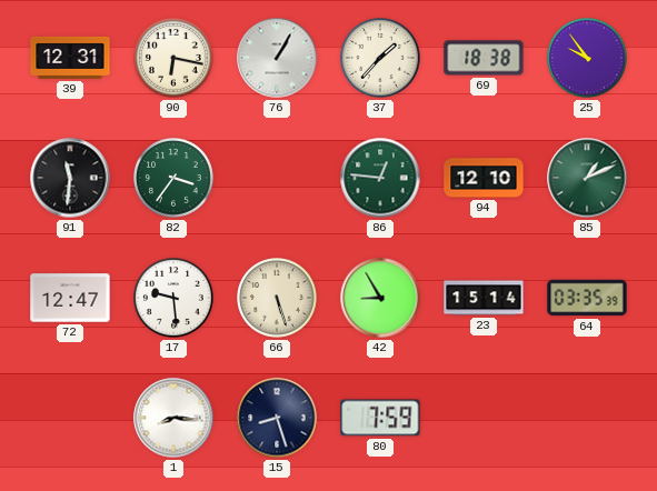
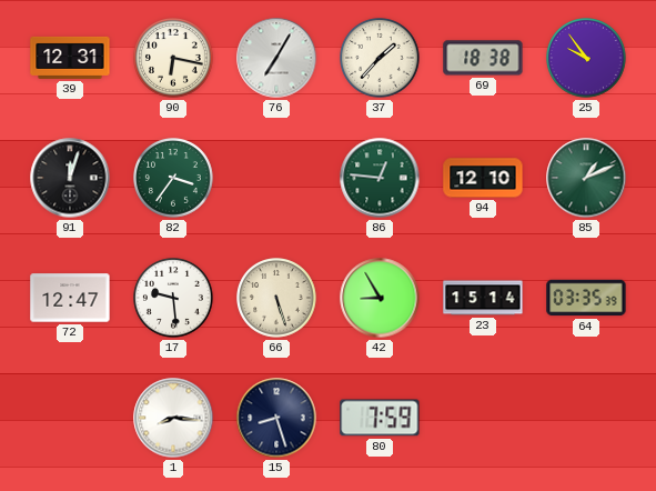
76: 1:05 -> 7:05
91: 11:31 -> 12:03
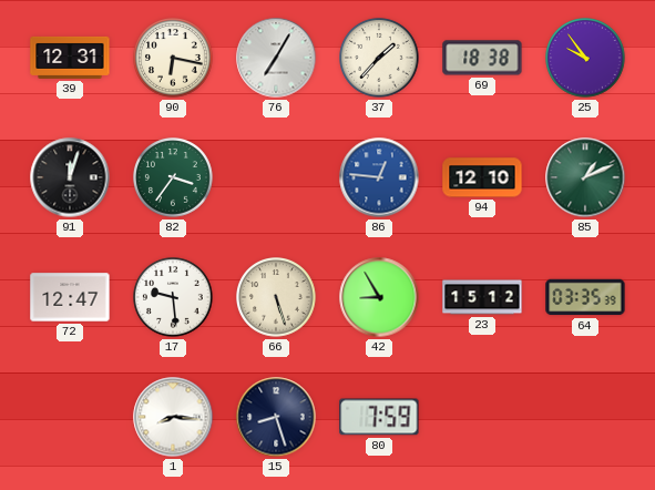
86 dial: green -> blue
23: 15:14 -> 15:12
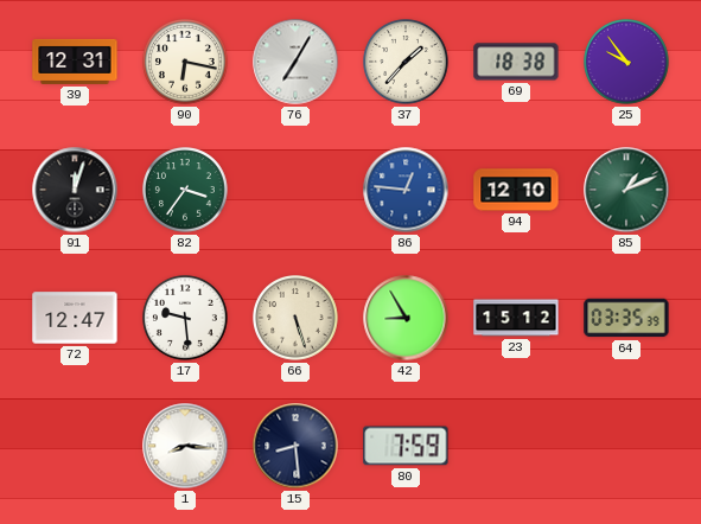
15: 8:27 -> 8:29
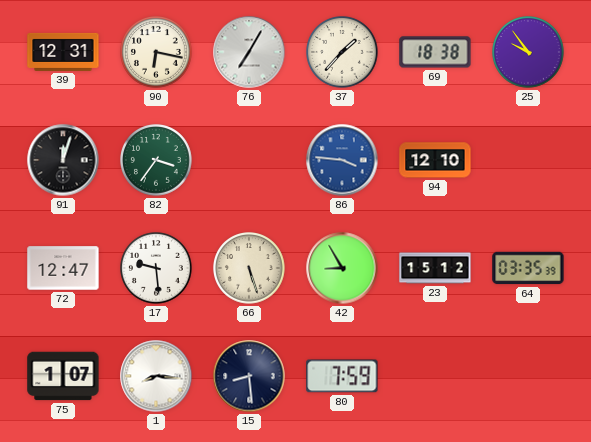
86: 12:46 -> 3:46
85: 1:11 -> none
75: none -> 1:07
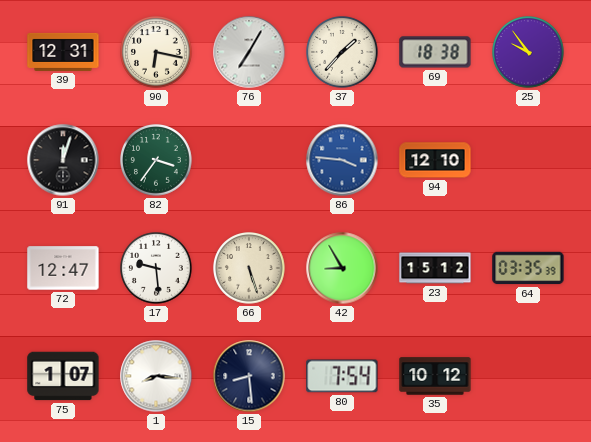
80: 7:59 -> 7:54
35: none -> 10:12
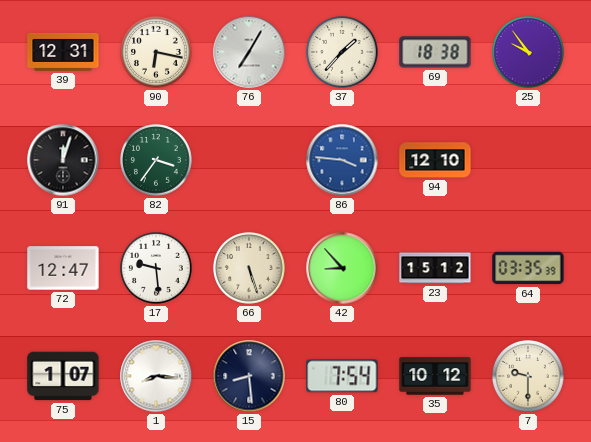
42: 8:55 -> 8:53
7: none -> 9:30
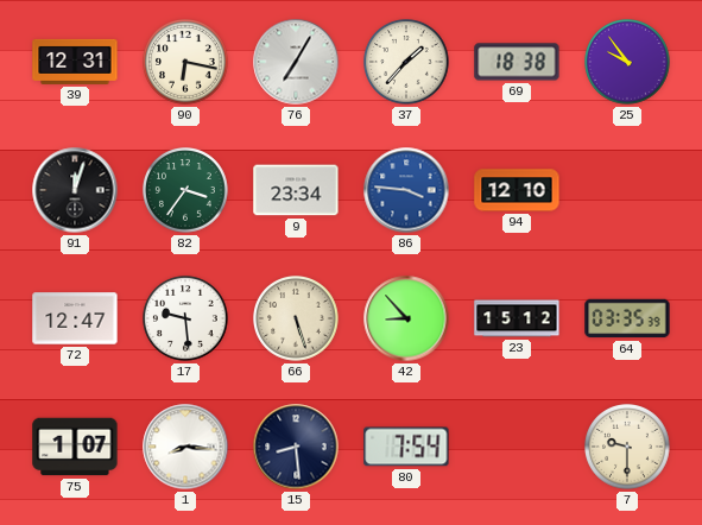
9: none -> 23:34
35: 10:12 -> none
